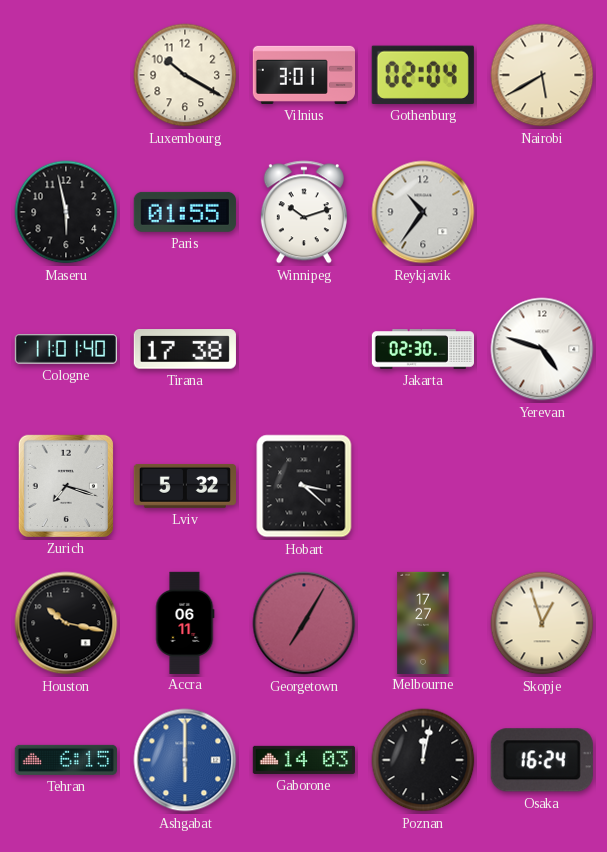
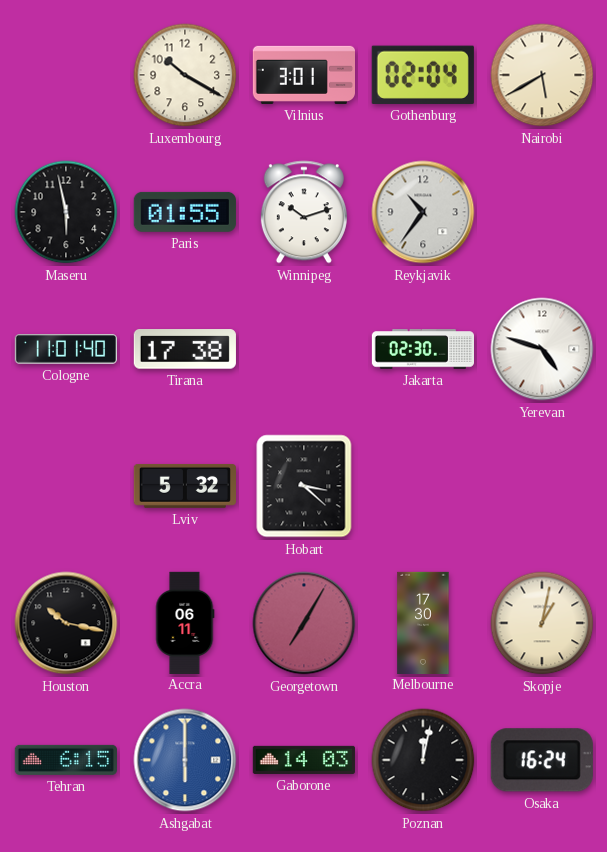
Zurich: 7:18 -> none
Melbourne: 17:27 -> 17:30
Skopje: 12:57 -> 1:02
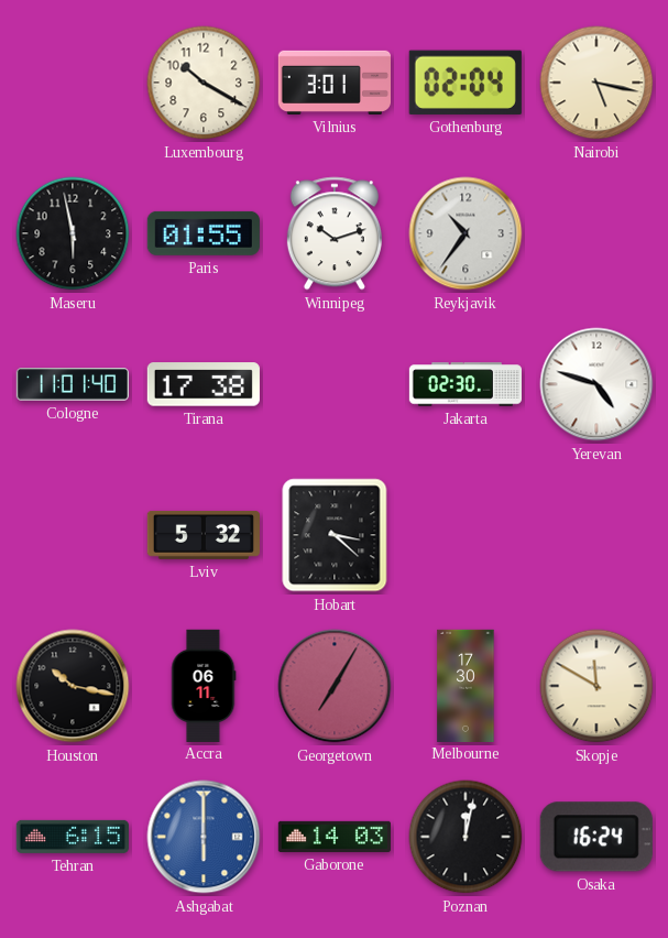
Nairobi: 5:40 -> 5:17
Skopje: 1:02 -> 11:50
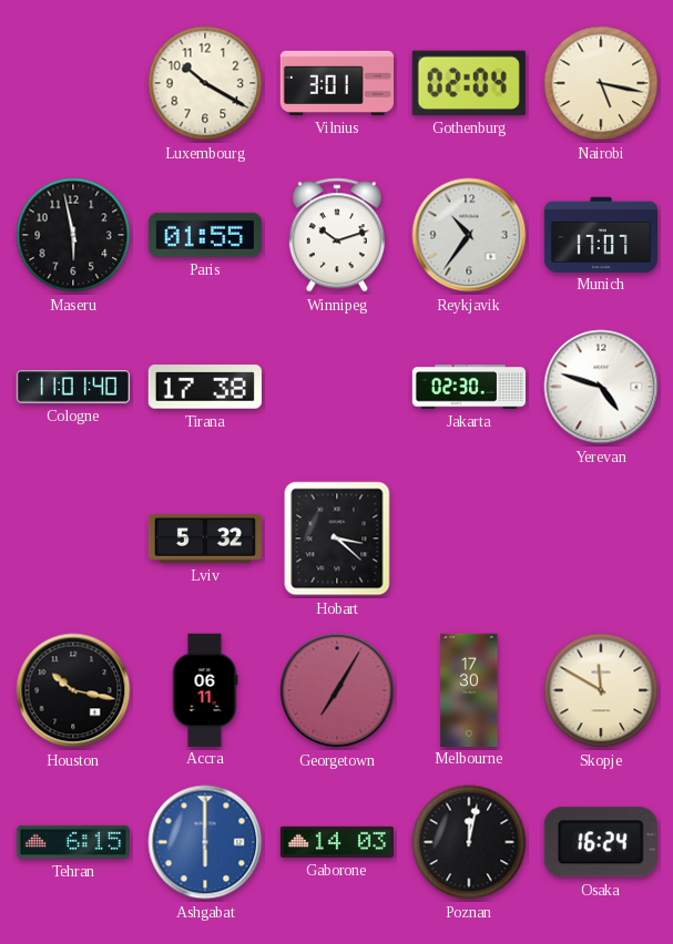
Munich: none -> 17:07
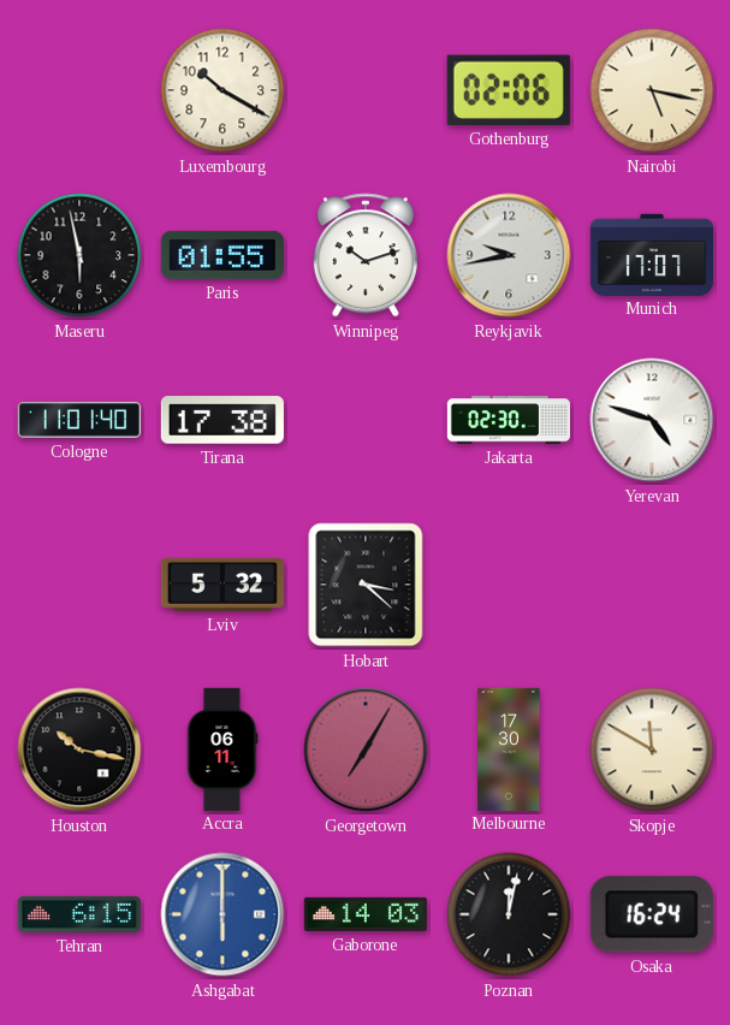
Vilnius: 3:01 -> none
Gothenburg: 02:04 -> 02:06
Reykjavik: 10:36 -> 9:43
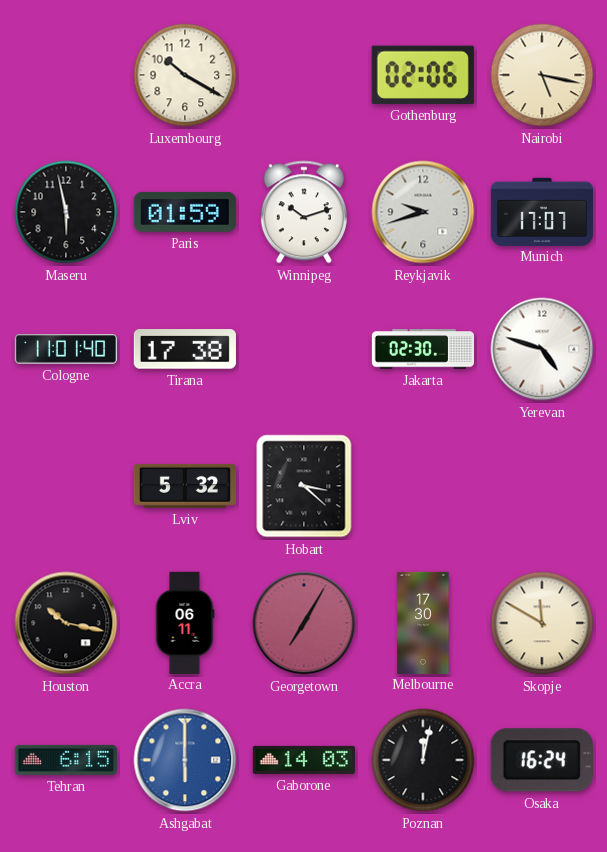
Paris: 01:55 -> 01:59
Reykjavik: 9:43 -> 9:42
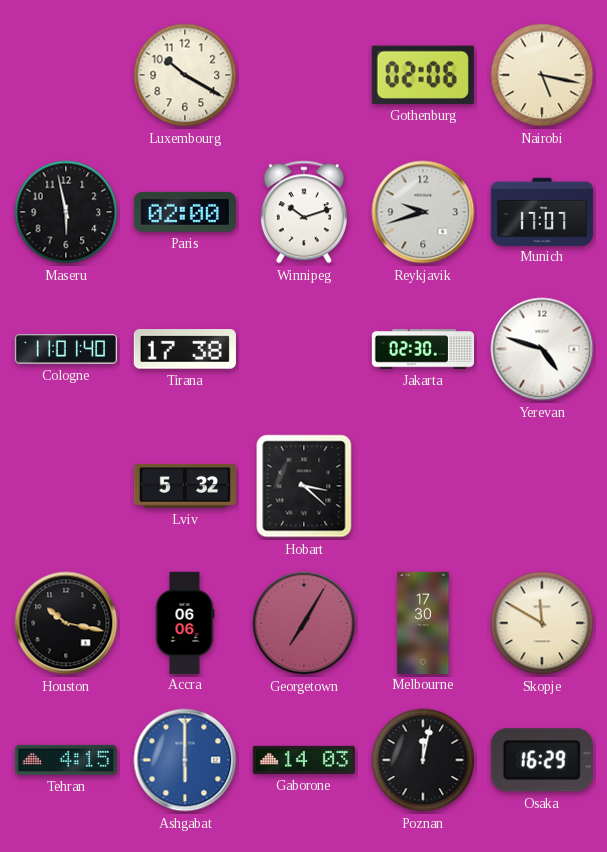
Paris: 01:59 -> 02:00
Accra: 06:11 -> 06:06
Tehran: 6:15 -> 4:15
Osaka: 16:24 -> 16:29
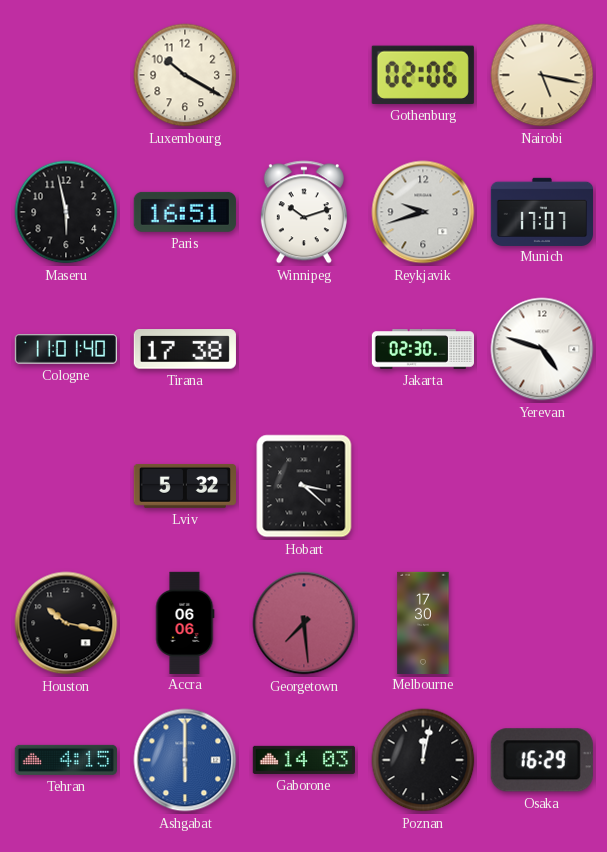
Paris: 02:00 -> 16:51
Georgetown: 7:05 -> 7:29
Skopje: 11:50 -> none
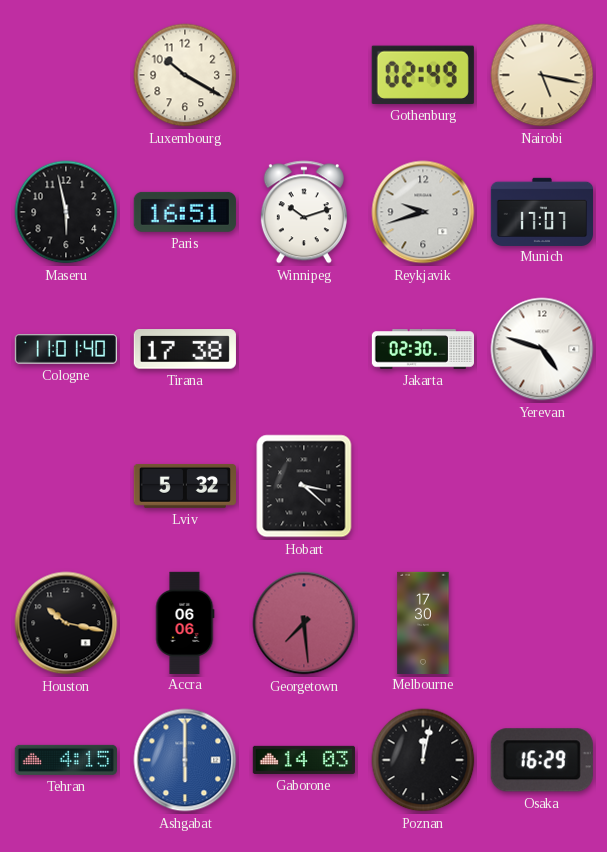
Gothenburg: 02:06 -> 02:49
